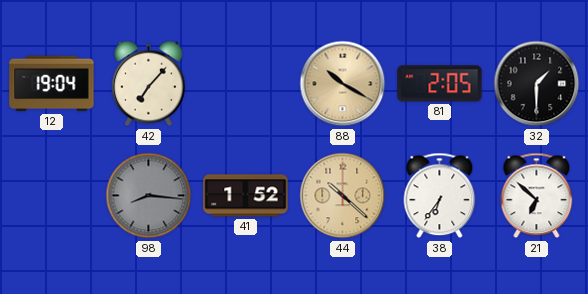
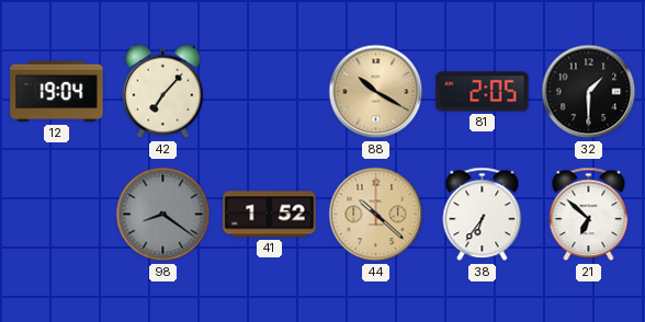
98: 8:16 -> 8:21
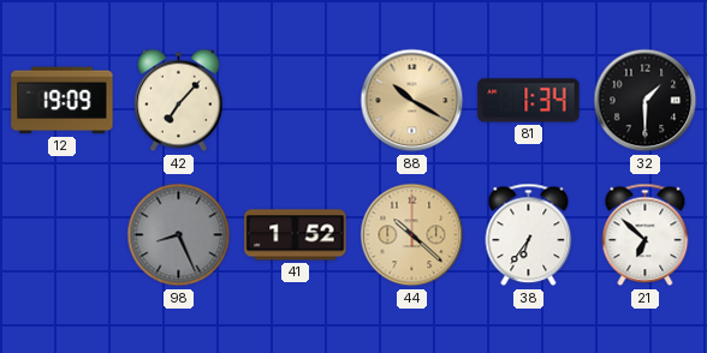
12: 19:04 -> 19:09
81: 2:05 -> 1:34
98: 8:21 -> 8:26
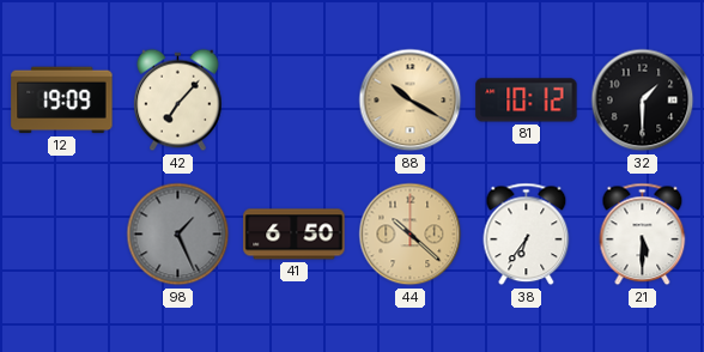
81: 1:34 -> 10:12
98: 8:26 -> 1:26
41: 1:52 -> 6:50
21: 6:52 -> 5:30
